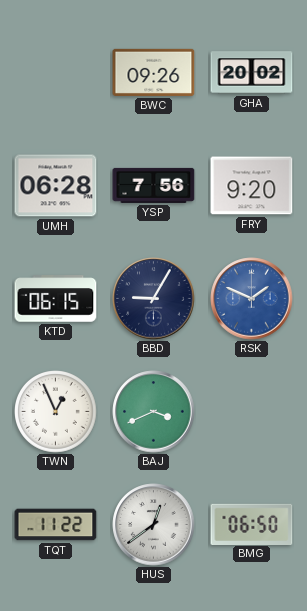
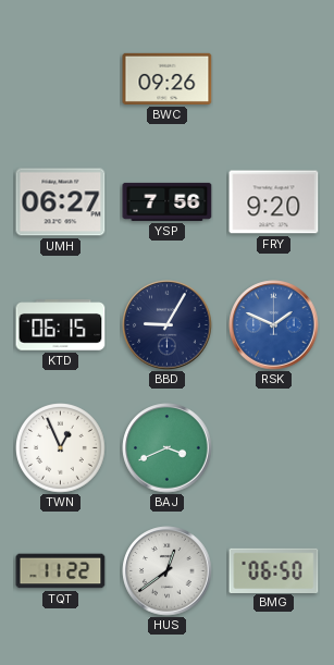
GHA: 20:02 -> none
UMH: 06:28 -> 06:27
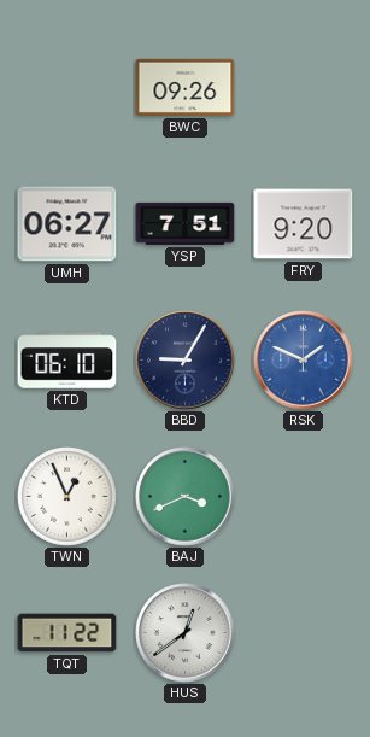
YSP: 7:56 -> 7:51
KTD: 06:15 -> 06:10
BMG: 06:50 -> none
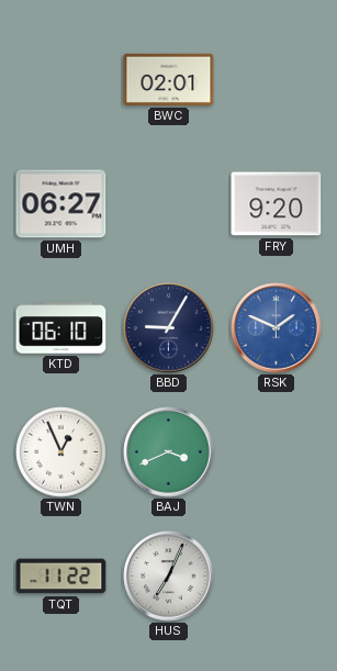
BWC: 09:26 -> 02:01
YSP: 7:51 -> none
HUS: 12:39 -> 7:04
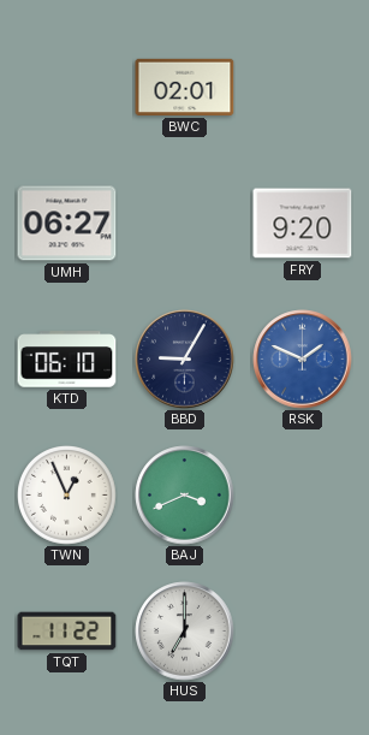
HUS: 7:04 -> 7:00
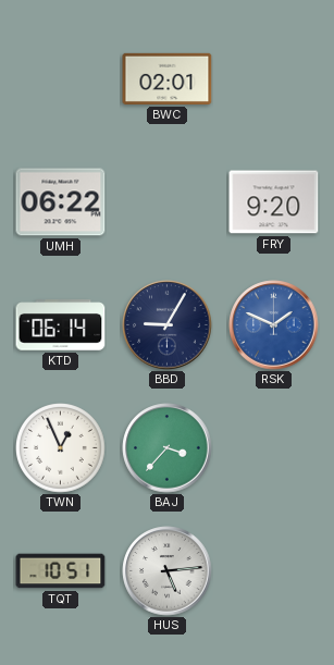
UMH: 06:27 -> 06:22
KTD: 06:10 -> 06:14
BAJ: 3:41 -> 3:37
TQT: 11:22 -> 10:51
HUS: 7:00 -> 5:14
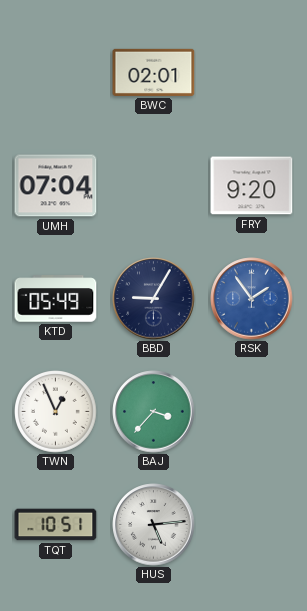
UMH: 06:22 -> 07:04
KTD: 06:14 -> 05:49
RSK: 1:49 -> 1:54
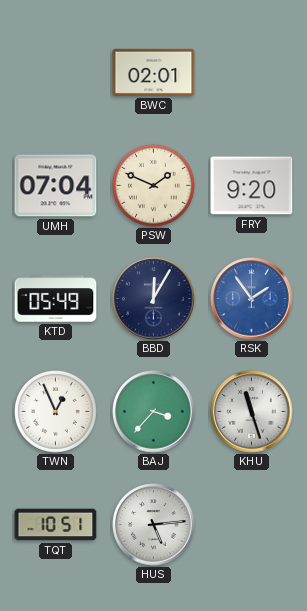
PSW: none -> 1:49
BBD: 9:05 -> 12:05
KHU: none -> 11:27
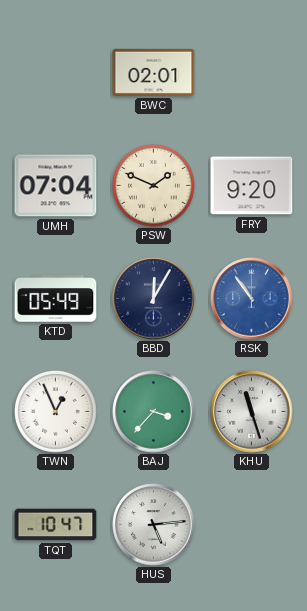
RSK: 1:54 -> 10:54
TQT: 10:51 -> 10:47
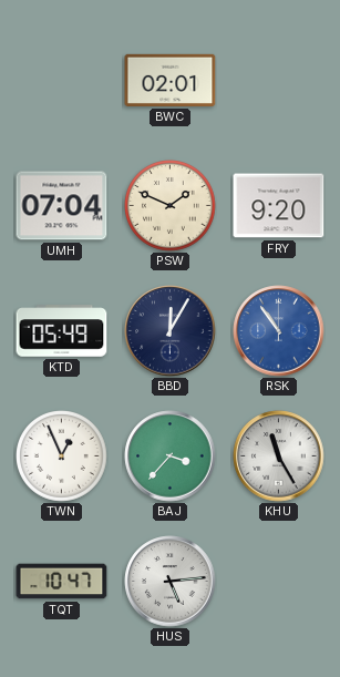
KHU: 11:27 -> 11:25
